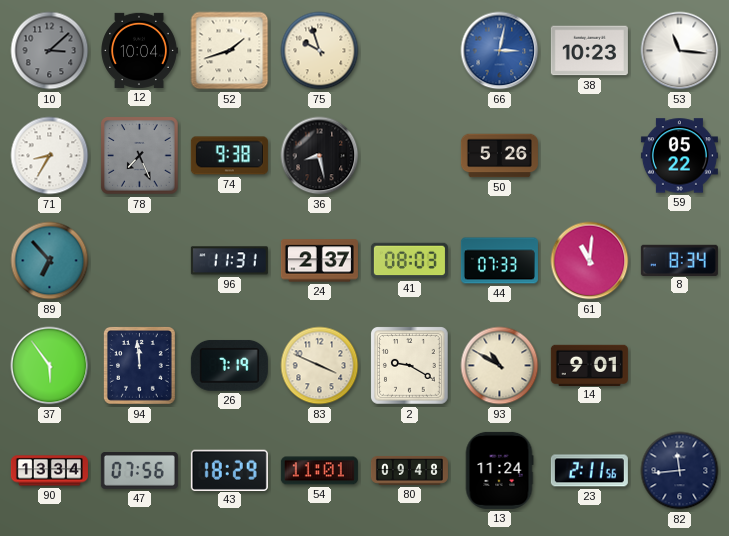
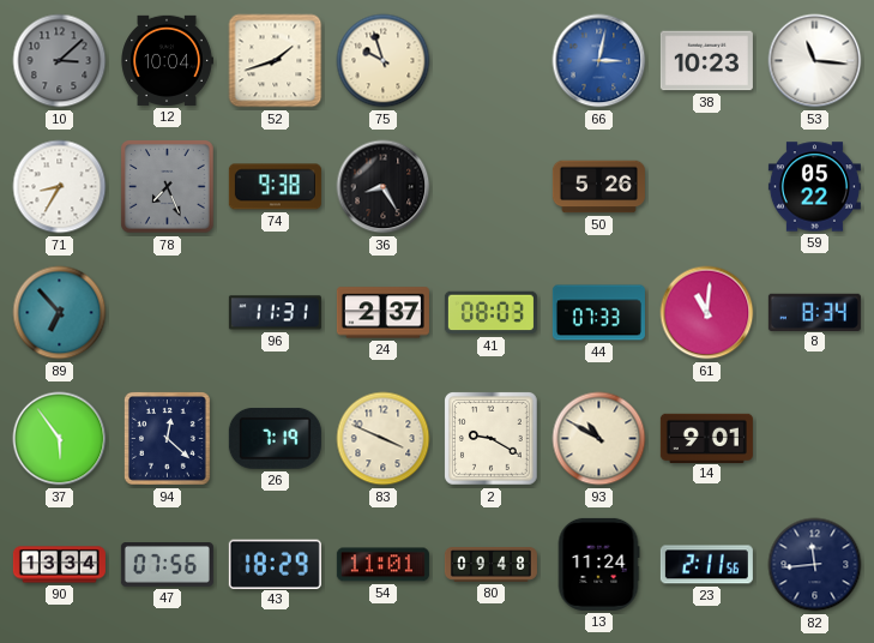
36: 8:28 -> 8:25
94: 11:59 -> 12:22
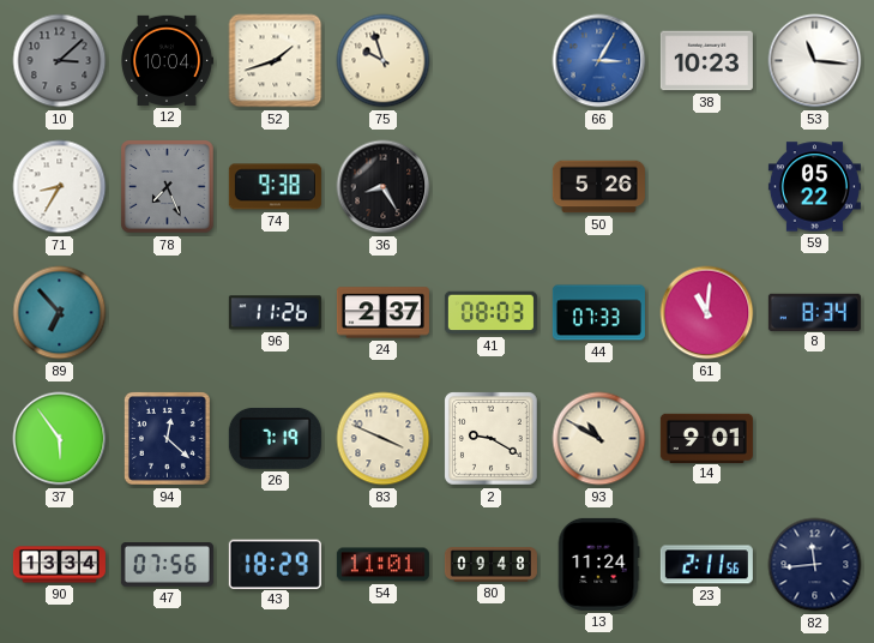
66: 3:02 -> 3:05
96: 11:31 -> 11:26
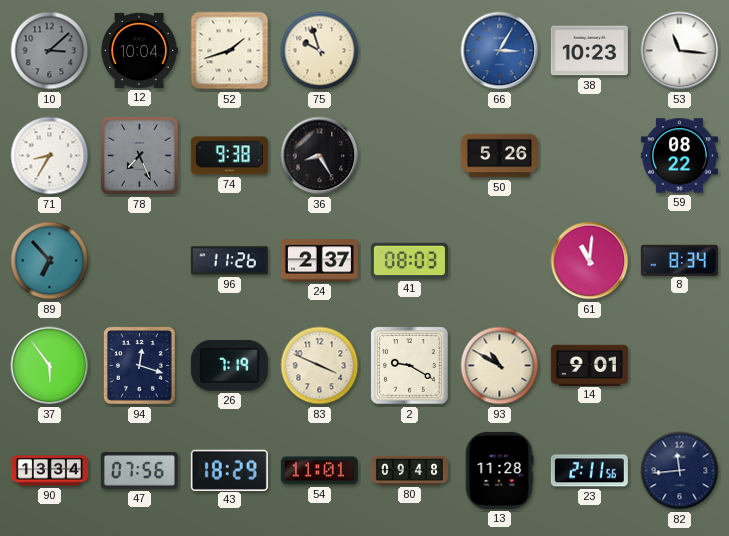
59: 05:22 -> 08:22
44: 07:33 -> none
94: 12:22 -> 12:18
13: 11:24 -> 11:28
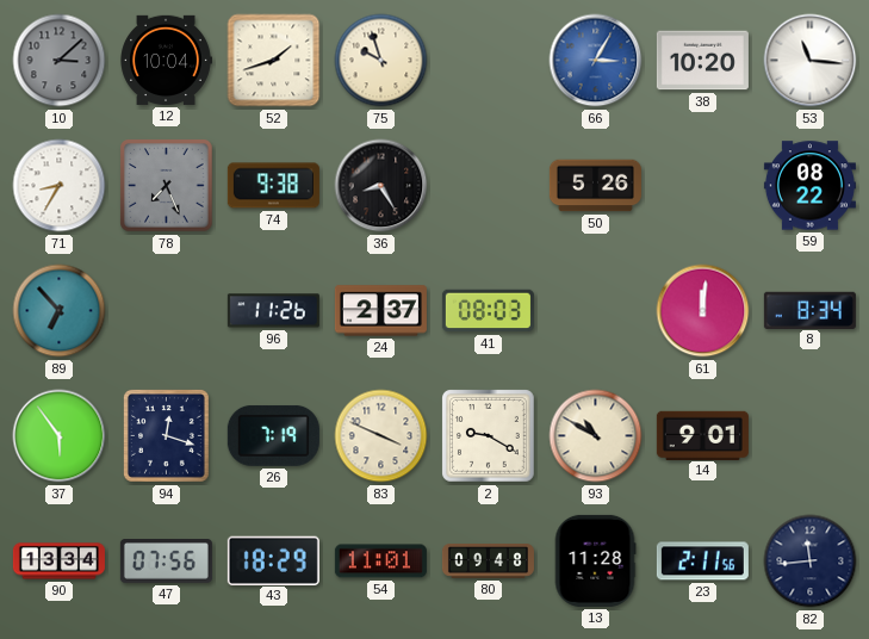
38: 10:23 -> 10:20
61: 11:01 -> 12:01
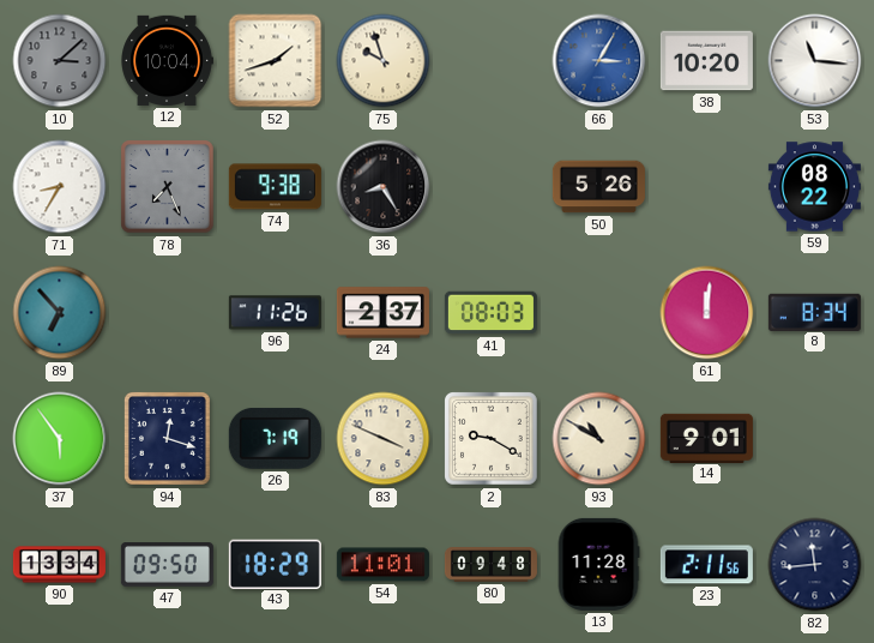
47: 07:56 -> 09:50
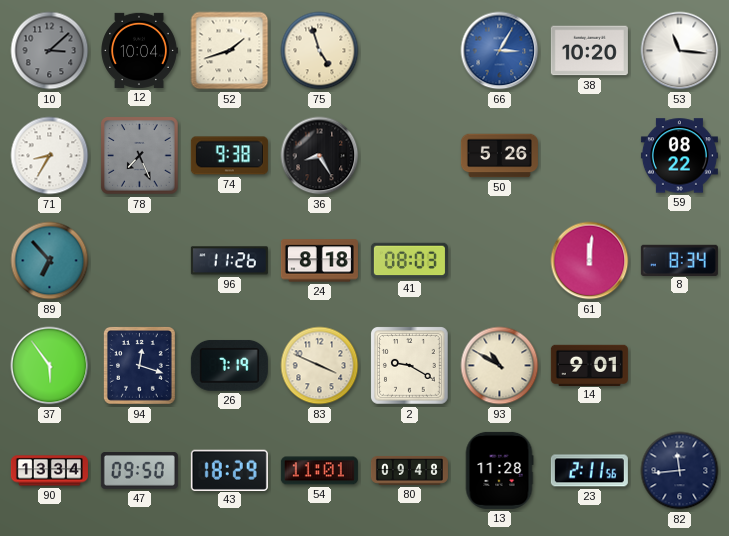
75: 9:57 -> 4:57
24: 2:37 -> 8:18
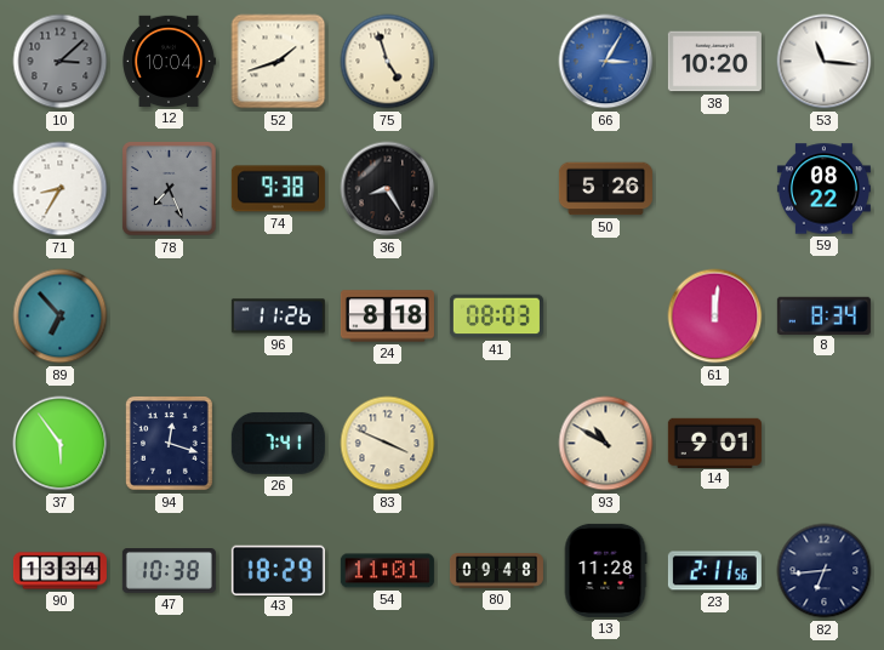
26: 7:19 -> 7:41
2: 9:20 -> none
47: 09:50 -> 10:38
82: 11:44 -> 6:44
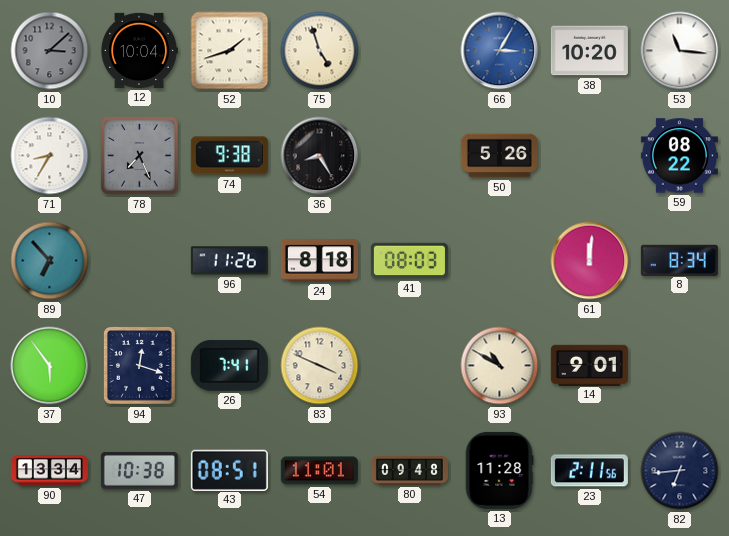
43: 18:29 -> 08:51
